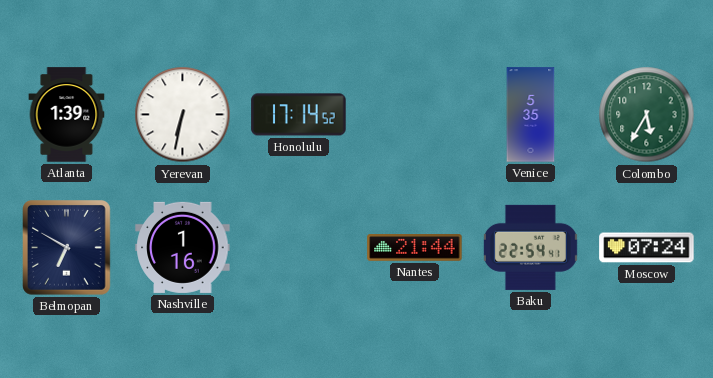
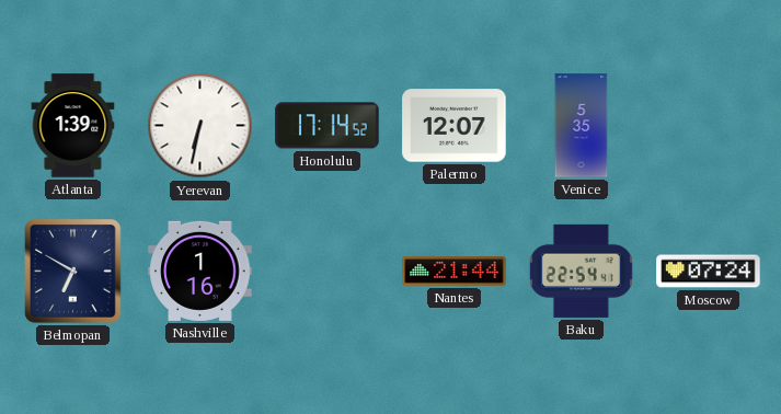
Palermo: none -> 12:07
Colombo: 5:35 -> none
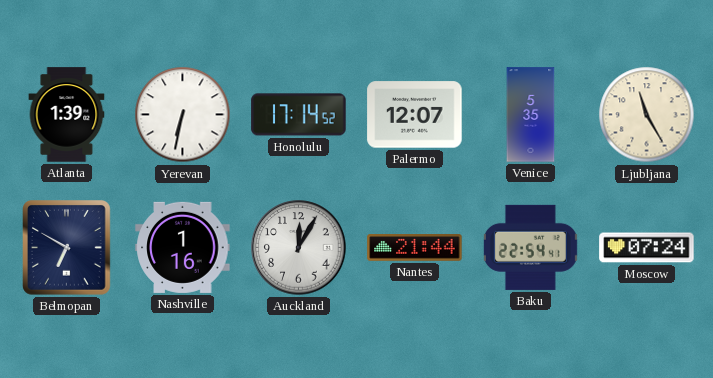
Ljubljana: none -> 11:25
Auckland: none -> 12:05
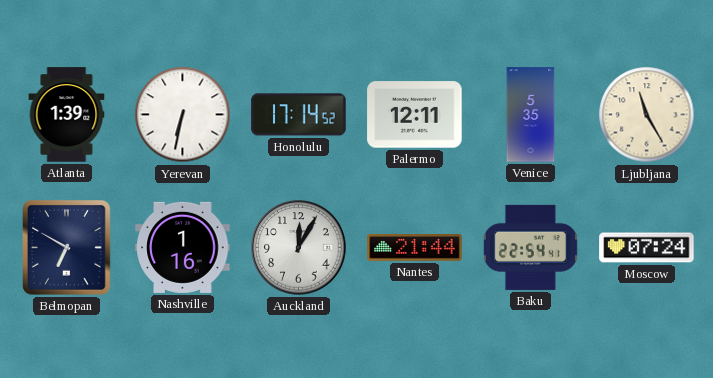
Palermo: 12:07 -> 12:11
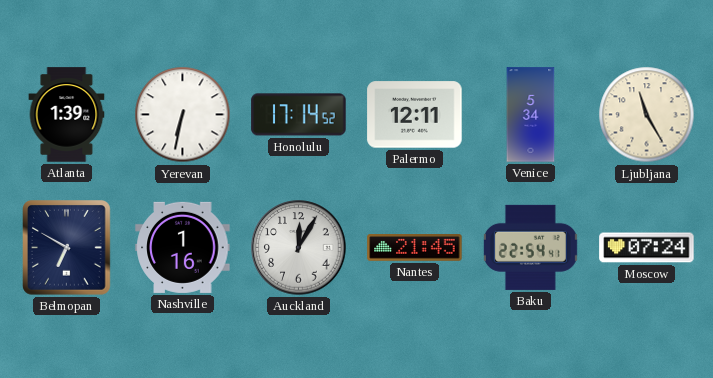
Venice: 5:35 -> 5:34
Nantes: 21:44 -> 21:45
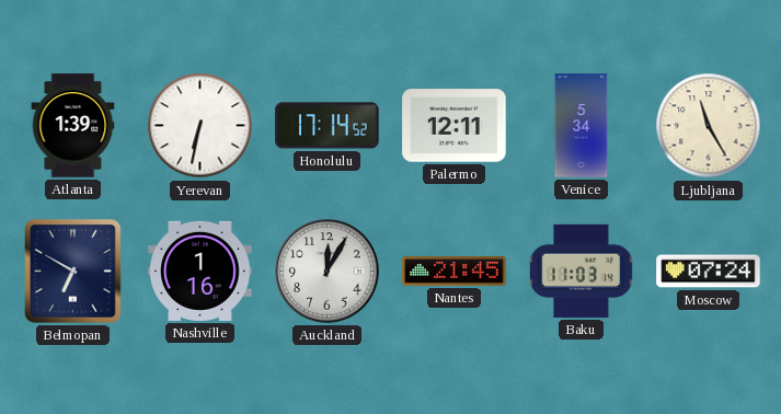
Baku: 22:54 -> 11:03
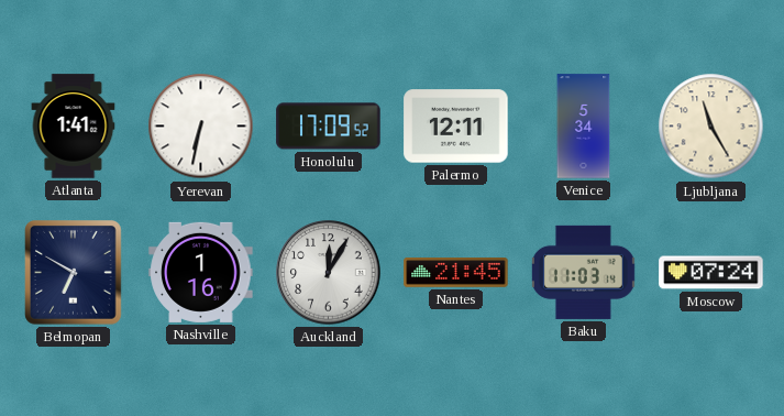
Atlanta: 1:39 -> 1:41
Honolulu: 17:14 -> 17:09
